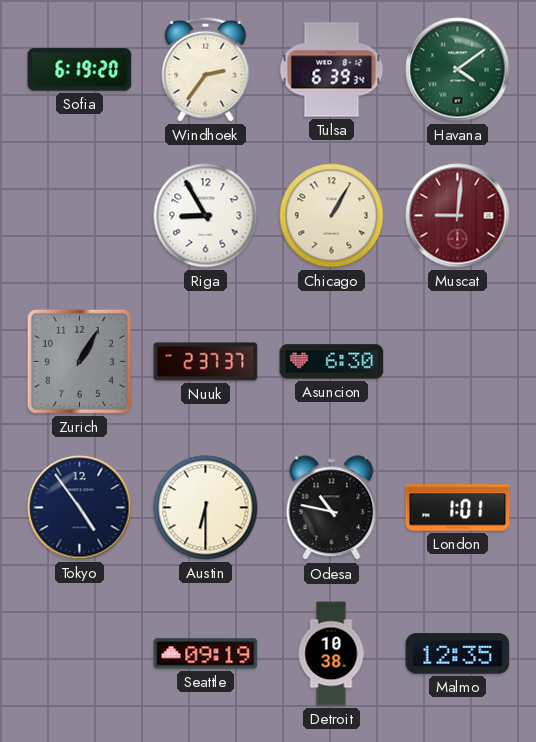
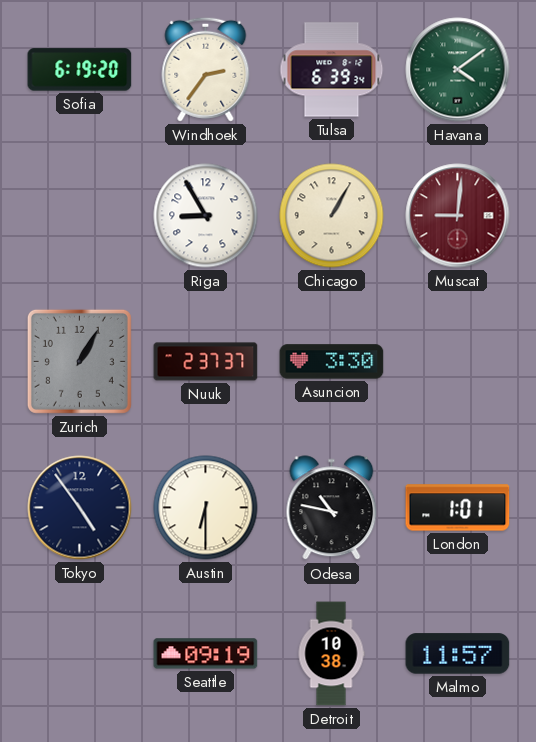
Asuncion: 6:30 -> 3:30
Malmo: 12:35 -> 11:57
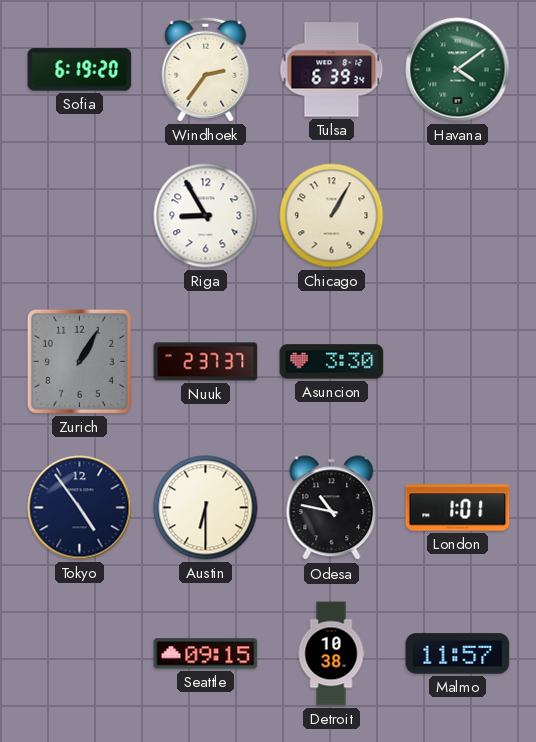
Muscat: 9:01 -> none
Seattle: 09:19 -> 09:15
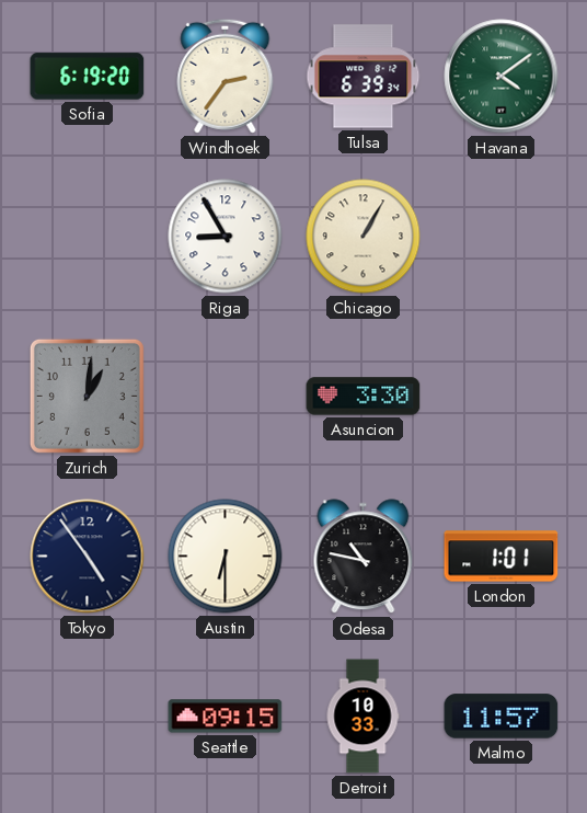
Zurich: 1:05 -> 1:01
Nuuk: 2:37 -> none
Detroit: 10:38 -> 10:33
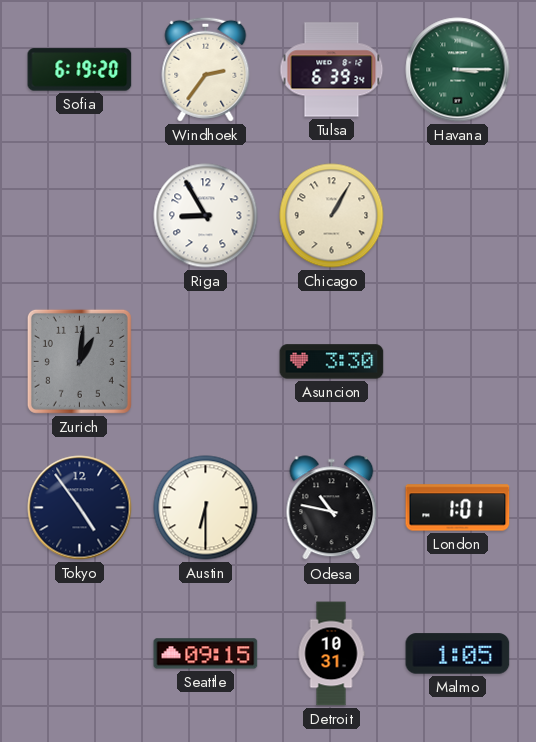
Havana: 4:09 -> 3:15
Detroit: 10:33 -> 10:31
Malmo: 11:57 -> 1:05
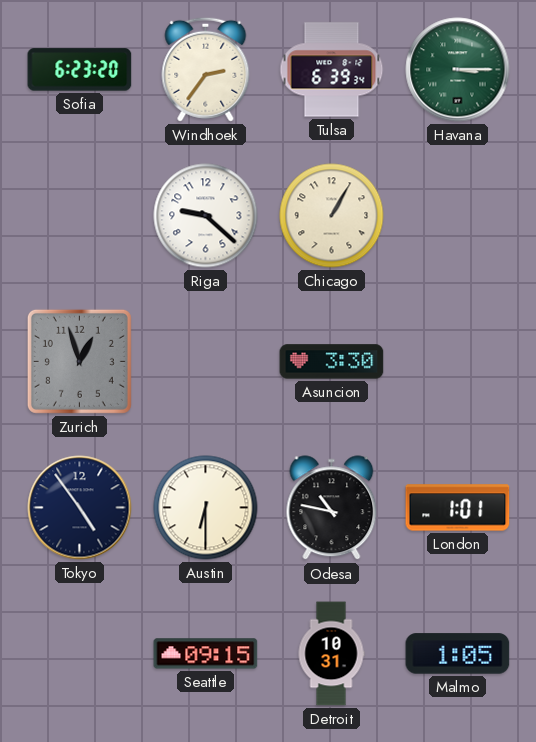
Sofia: 6:19 -> 6:23
Riga: 8:55 -> 9:22
Zurich: 1:01 -> 12:57
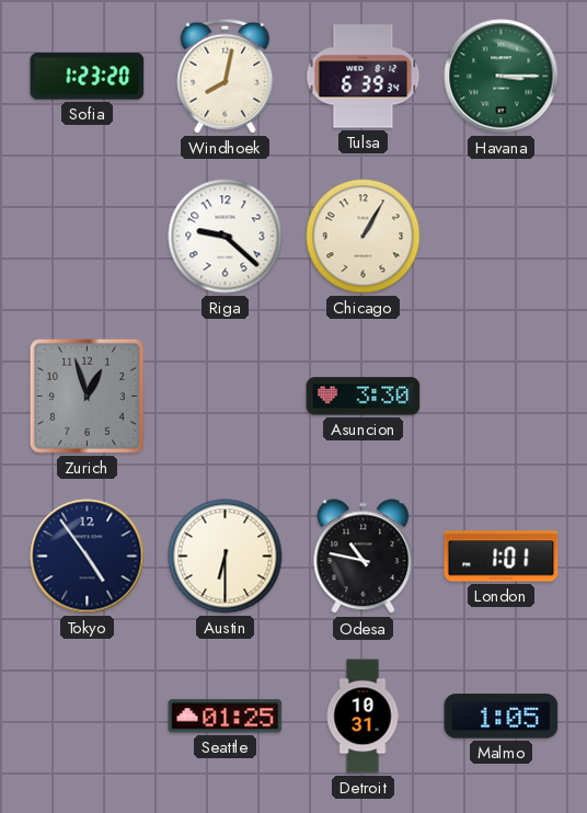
Sofia: 6:23 -> 1:23
Windhoek: 2:36 -> 8:02
Seattle: 09:15 -> 01:25
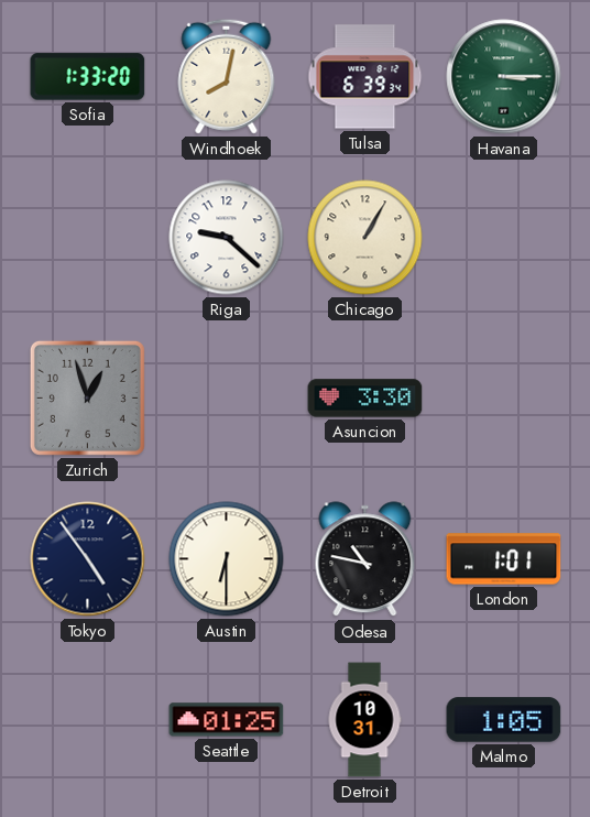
Sofia: 1:23 -> 1:33
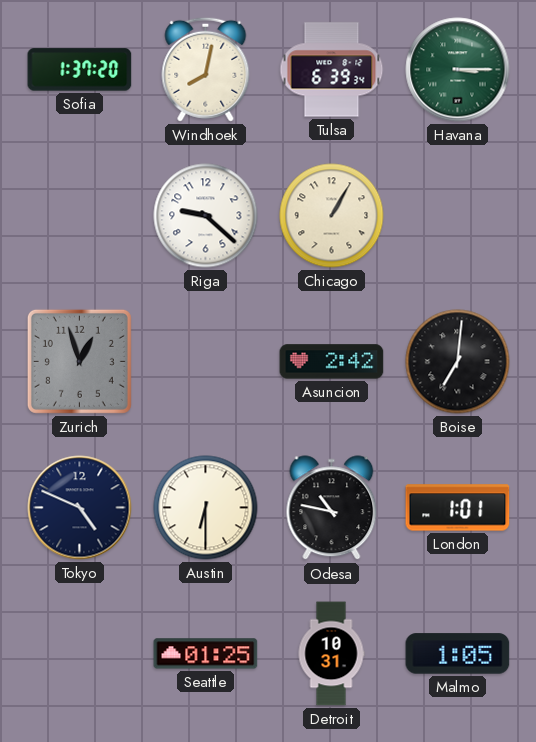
Sofia: 1:33 -> 1:37
Asuncion: 3:30 -> 2:42
Boise: none -> 7:01
Tokyo: 4:54 -> 4:49
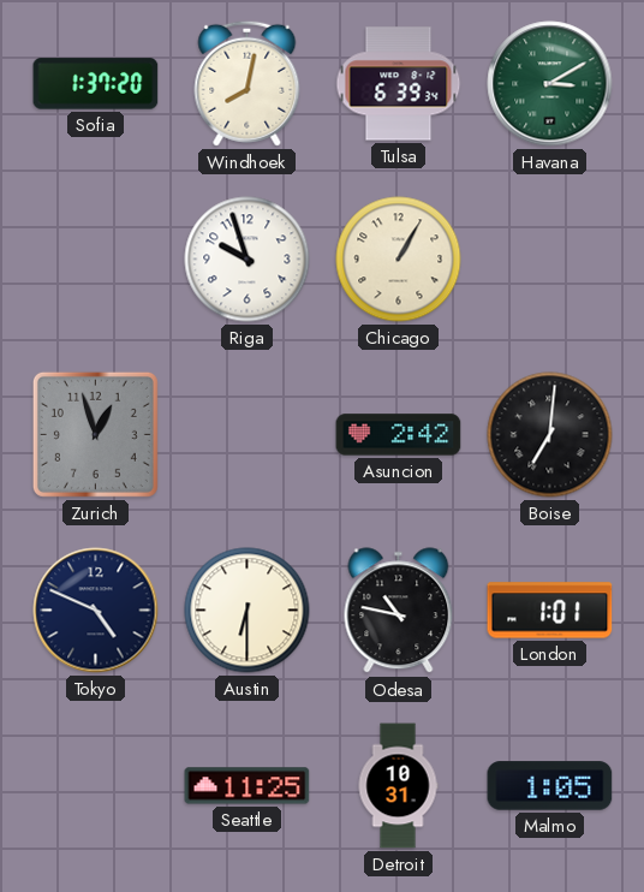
Havana: 3:15 -> 3:10
Riga: 9:22 -> 9:57
Seattle: 01:25 -> 11:25
